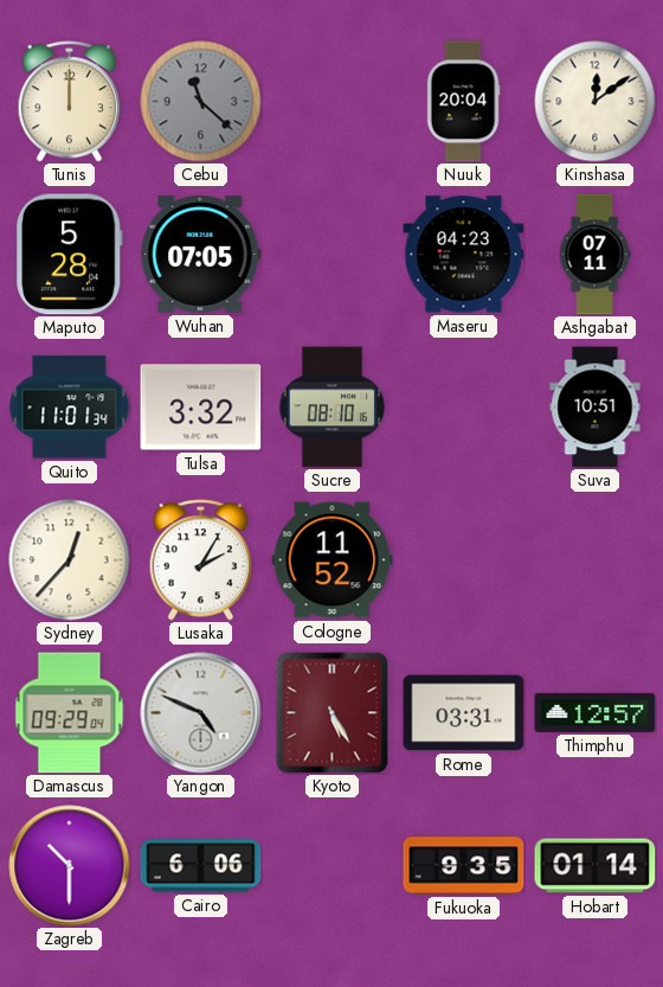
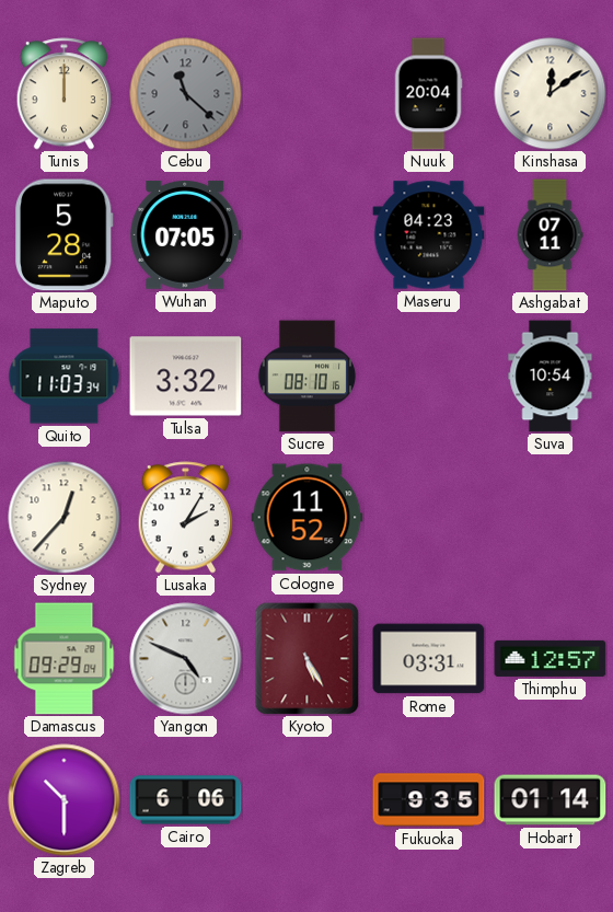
Quito: 11:01 -> 11:03
Suva: 10:51 -> 10:54
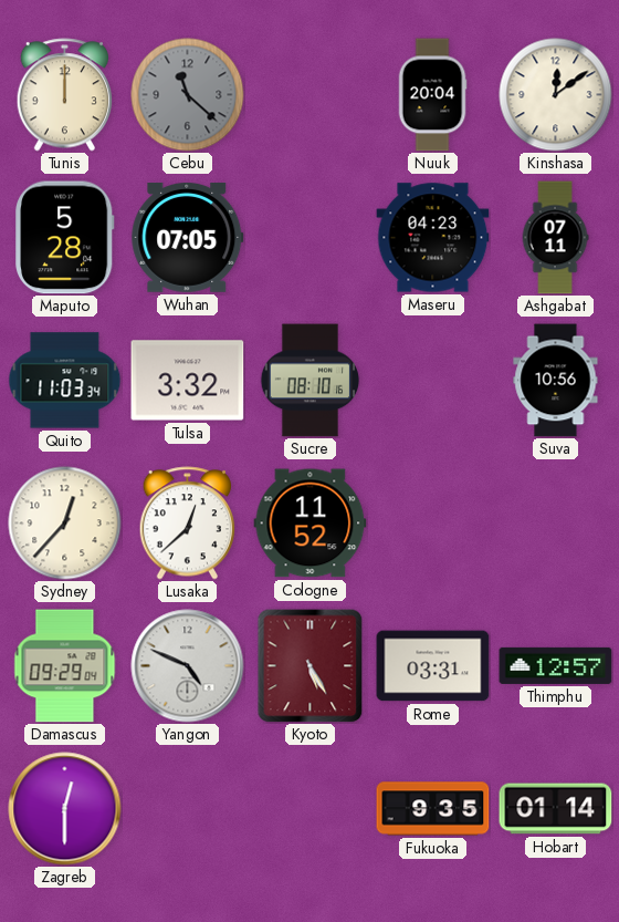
Suva: 10:54 -> 10:56
Lusaka: 2:05 -> 12:38
Zagreb: 10:30 -> 12:30
Cairo: 6:06 -> none
